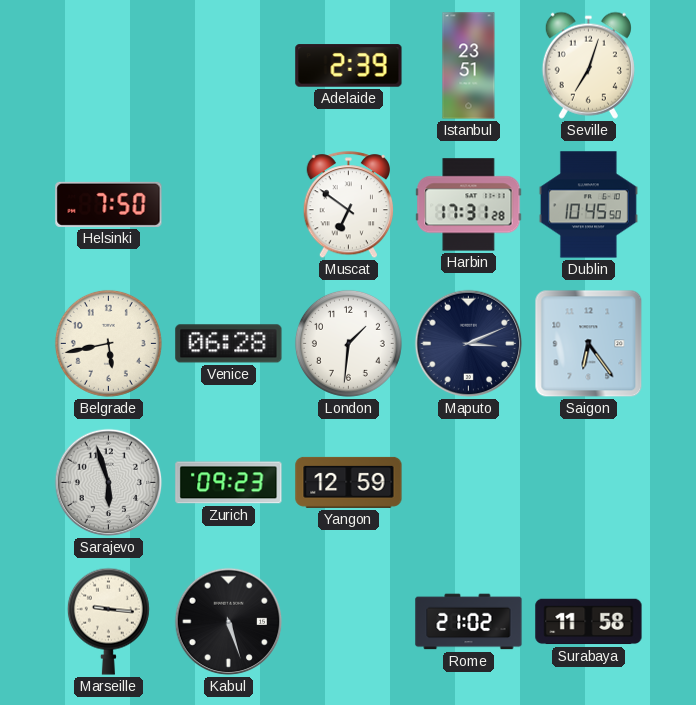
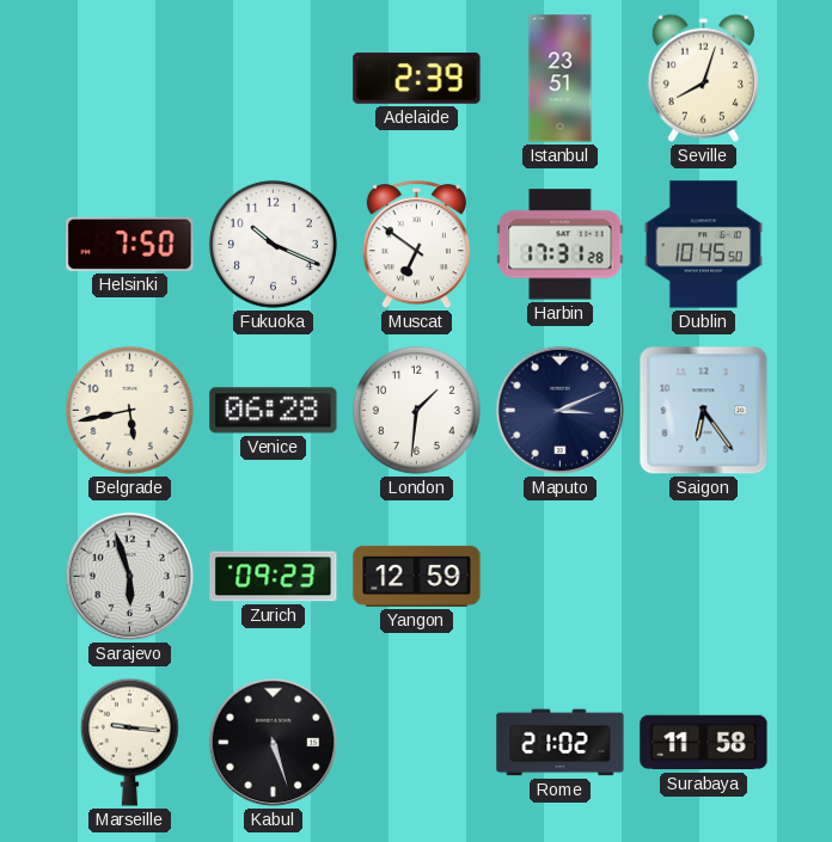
Seville: 7:03 -> 8:03
Fukuoka: none -> 10:19
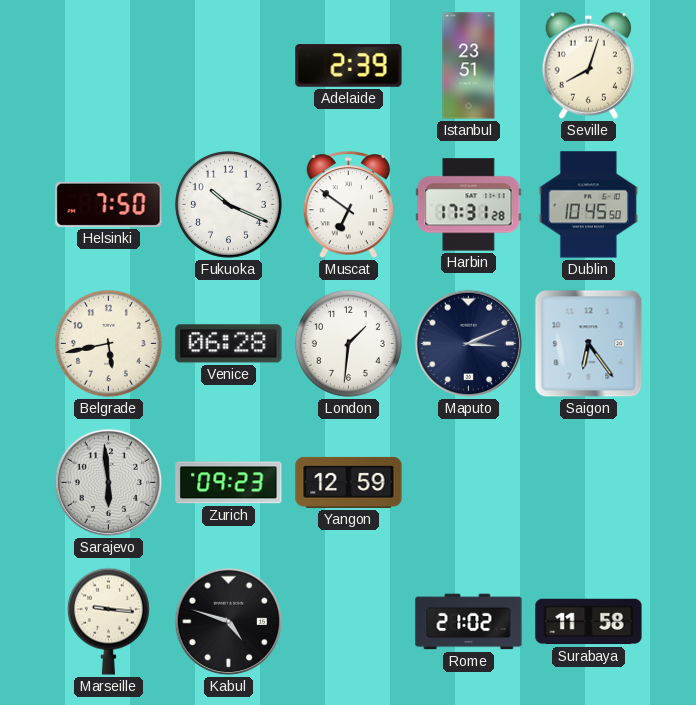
Sarajevo: 5:57 -> 5:59
Kabul: 5:27 -> 4:48
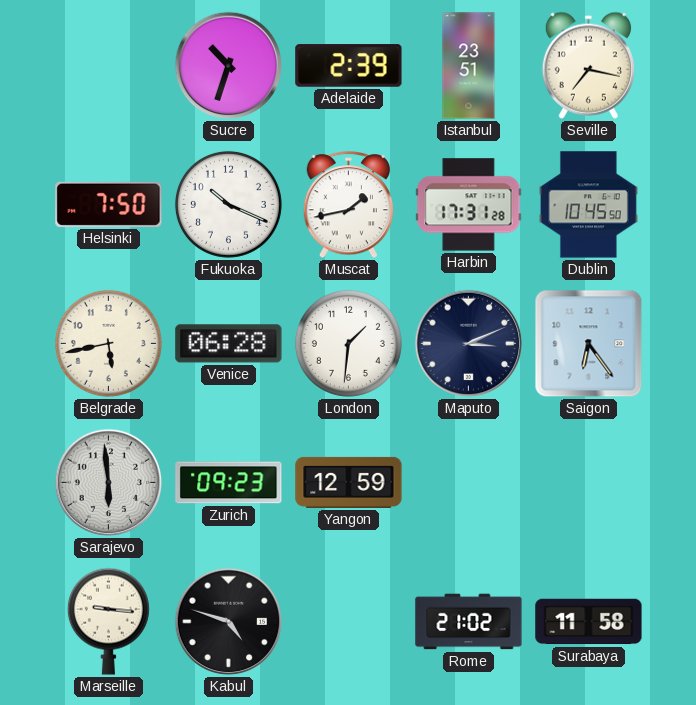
Sucre: none -> 10:33
Seville: 8:03 -> 7:17
Muscat: 6:51 -> 1:43
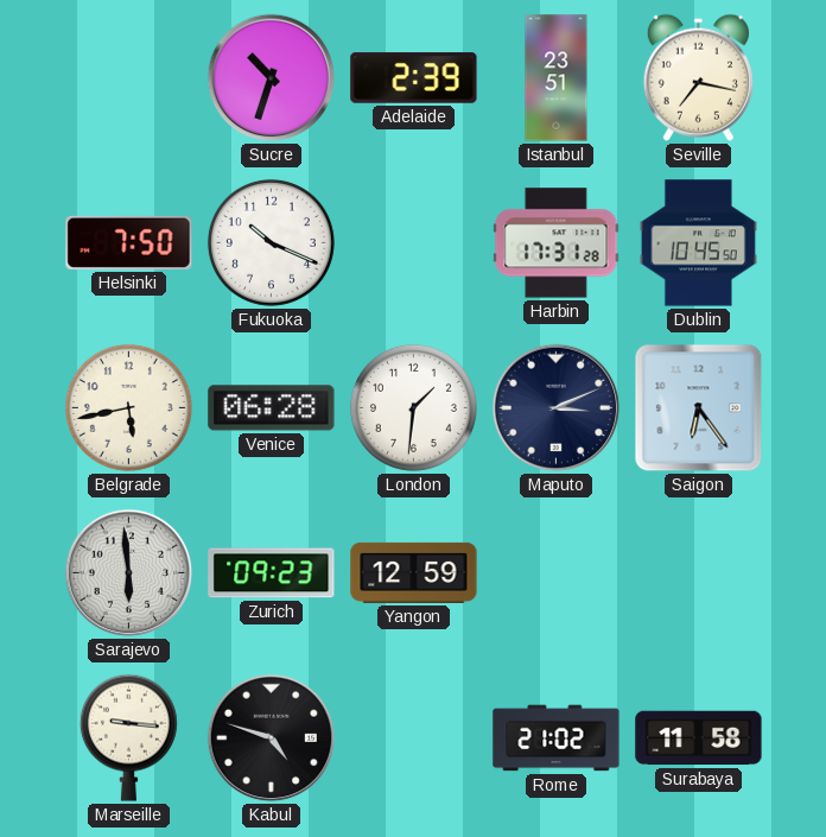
Muscat: 1:43 -> none
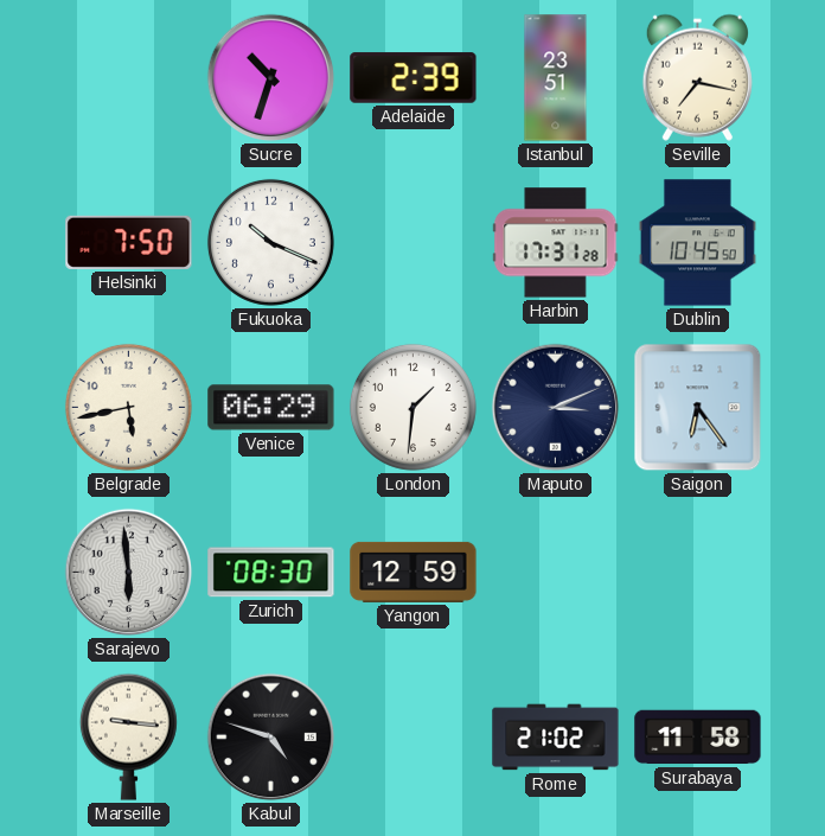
Venice: 06:28 -> 06:29
Zurich: 09:23 -> 08:30
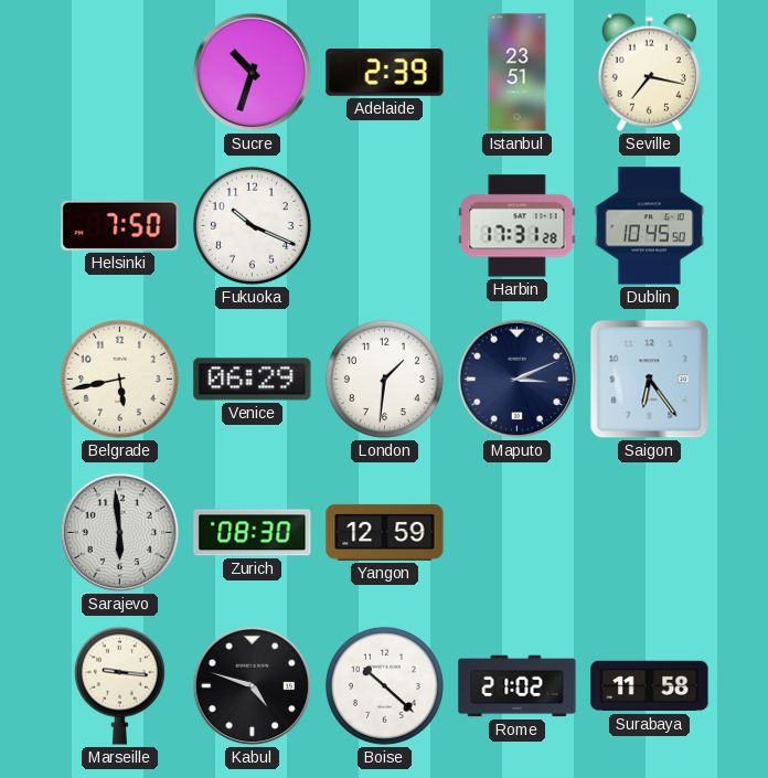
Boise: none -> 10:22
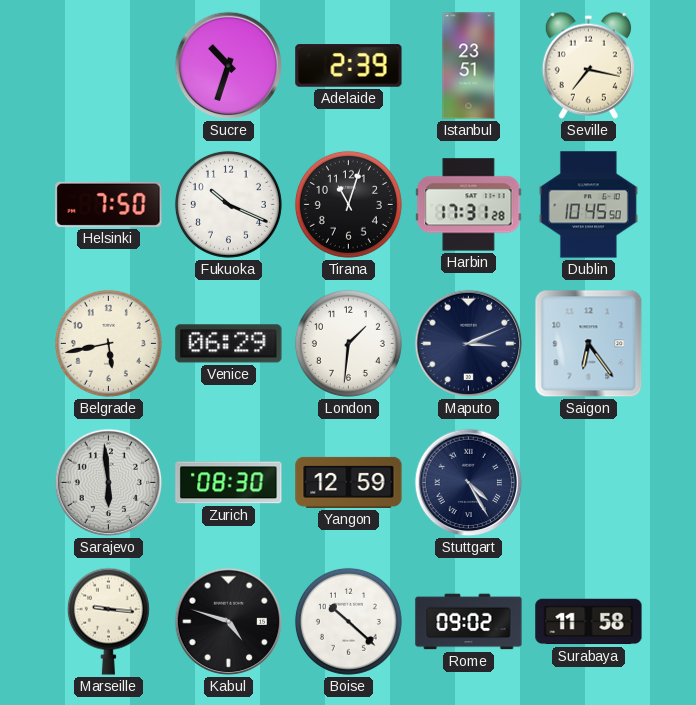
Tirana: none -> 11:03
Stuttgart: none -> 4:25
Rome: 21:02 -> 09:02
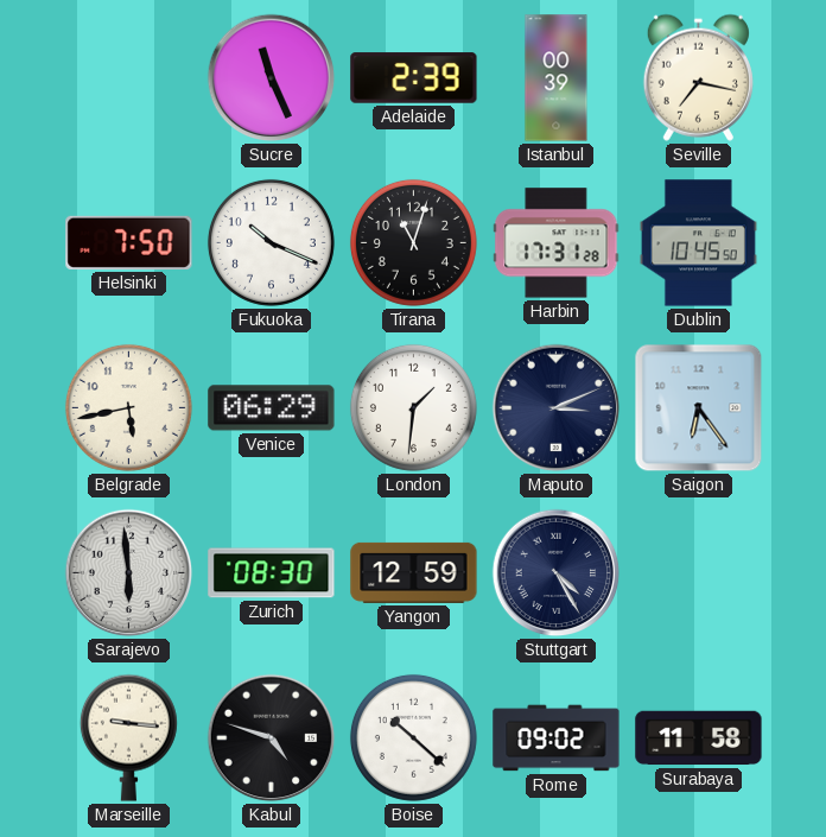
Sucre: 10:33 -> 11:26
Istanbul: 23:51 -> 00:39
